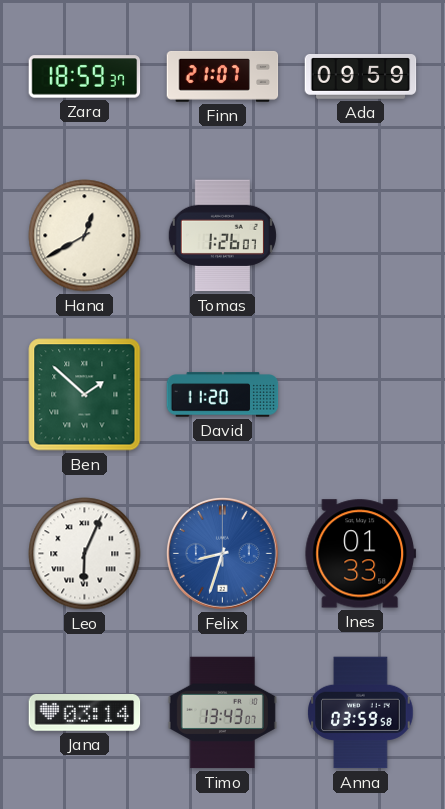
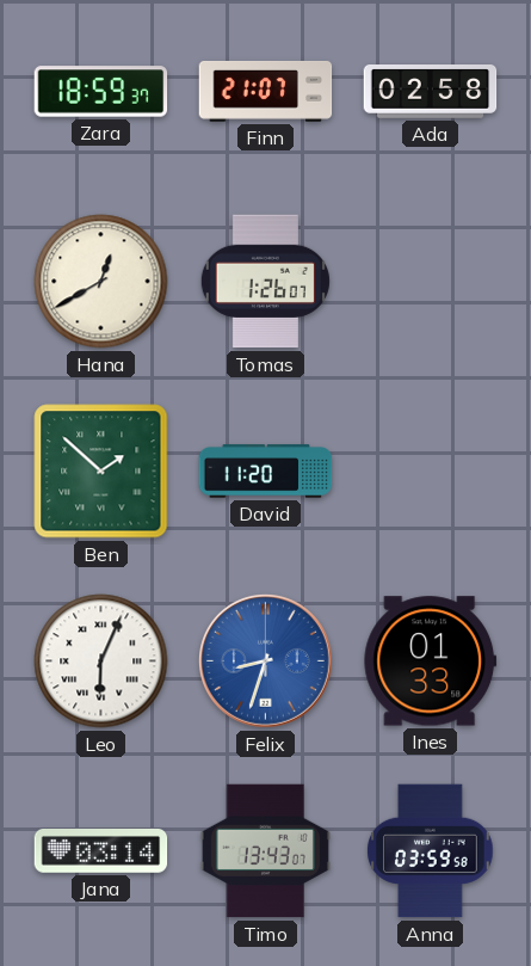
Ada: 09:59 -> 02:58
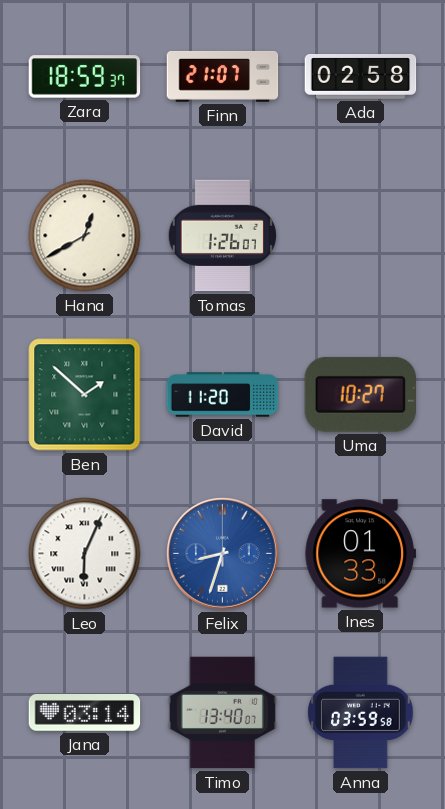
Uma: none -> 10:27
Timo: 13:43 -> 13:40
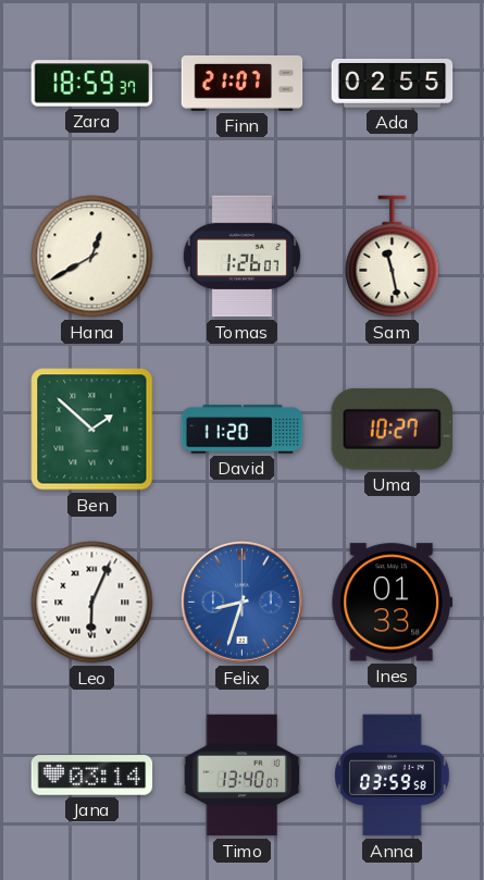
Ada: 02:58 -> 02:55
Sam: none -> 11:28
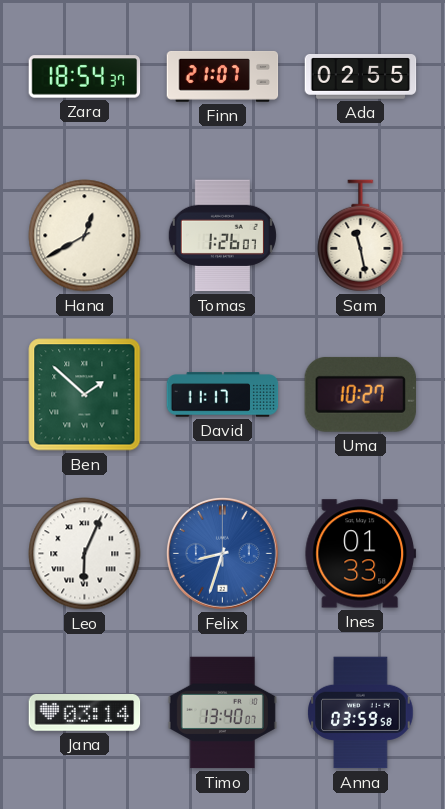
Zara: 18:59 -> 18:54
David: 11:20 -> 11:17
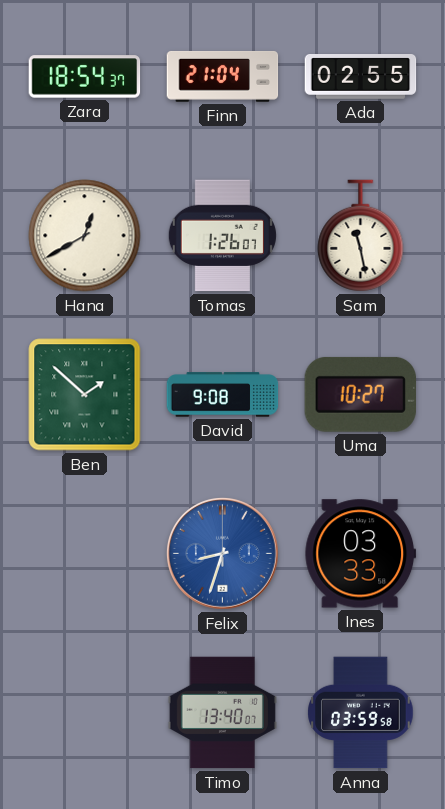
Finn: 21:07 -> 21:04
David: 11:17 -> 9:08
Leo: 6:04 -> none
Ines: 01:33 -> 03:33
Jana: 03:14 -> none
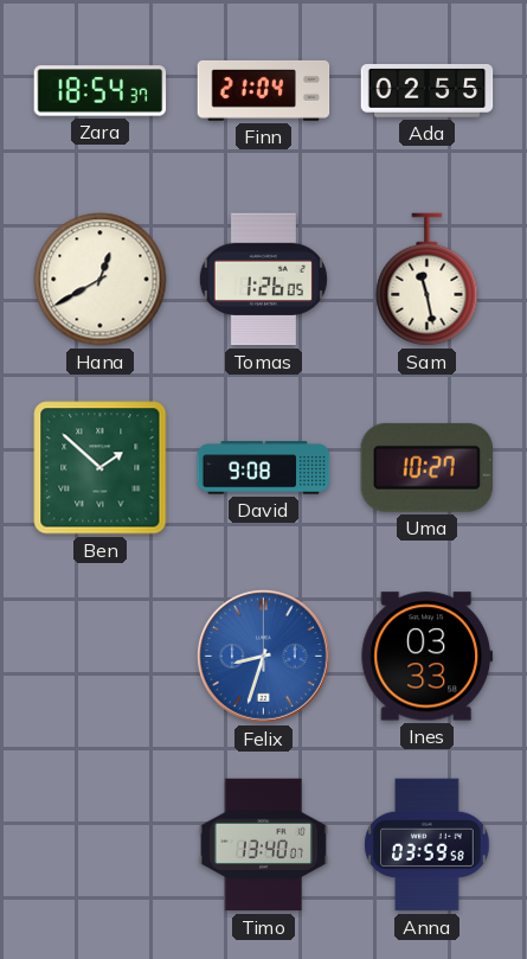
Tomas: 1:26:07 -> 1:26:05
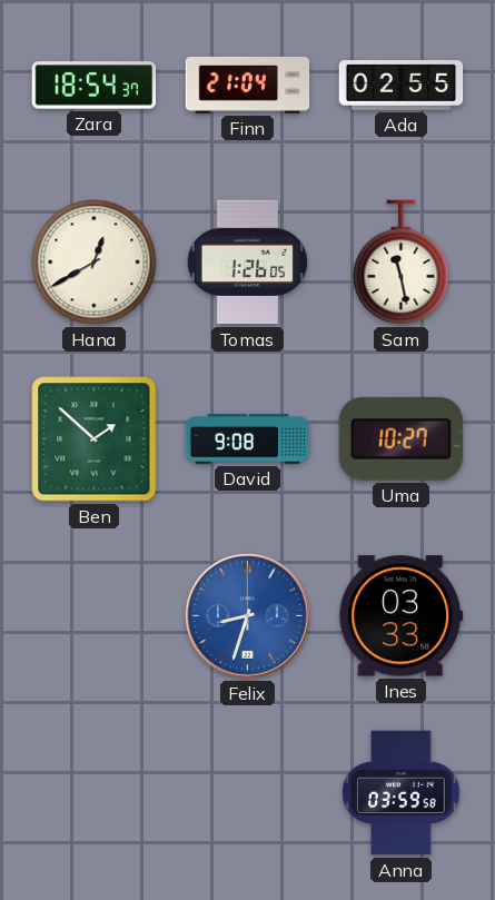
Timo: 13:40 -> none
